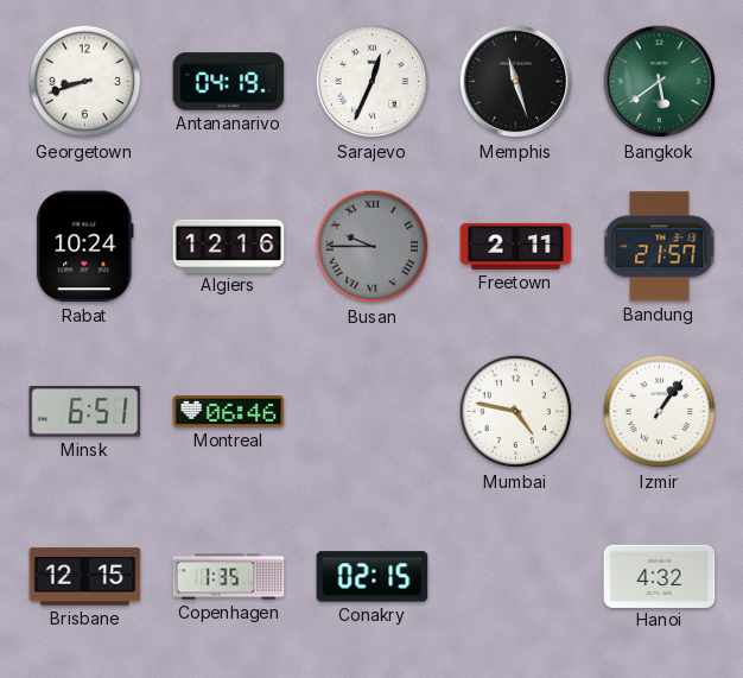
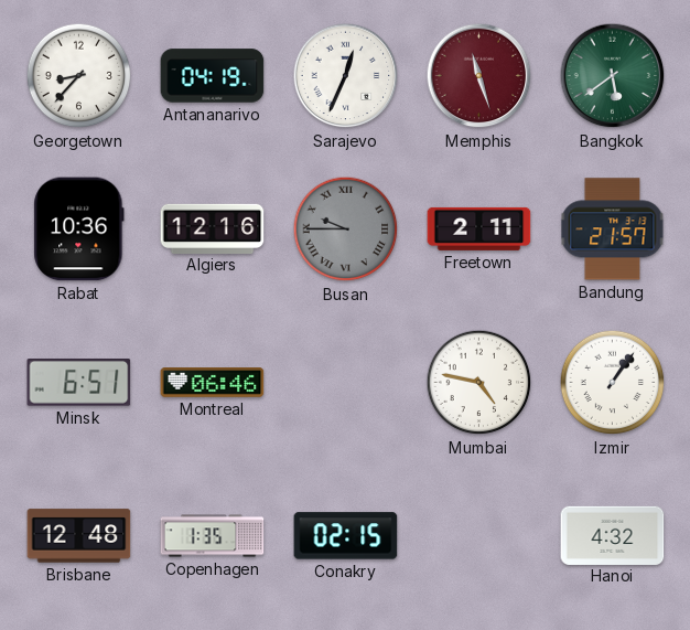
Georgetown: 8:42 -> 8:37
Memphis dial: black -> burgundy
Rabat: 10:24 -> 10:36
Brisbane: 12:15 -> 12:48
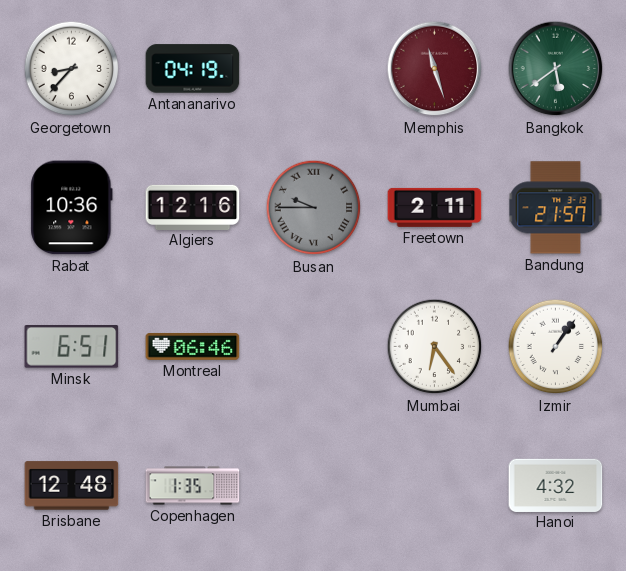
Sarajevo: 12:34 -> none
Mumbai: 4:47 -> 6:24
Conakry: 02:15 -> none
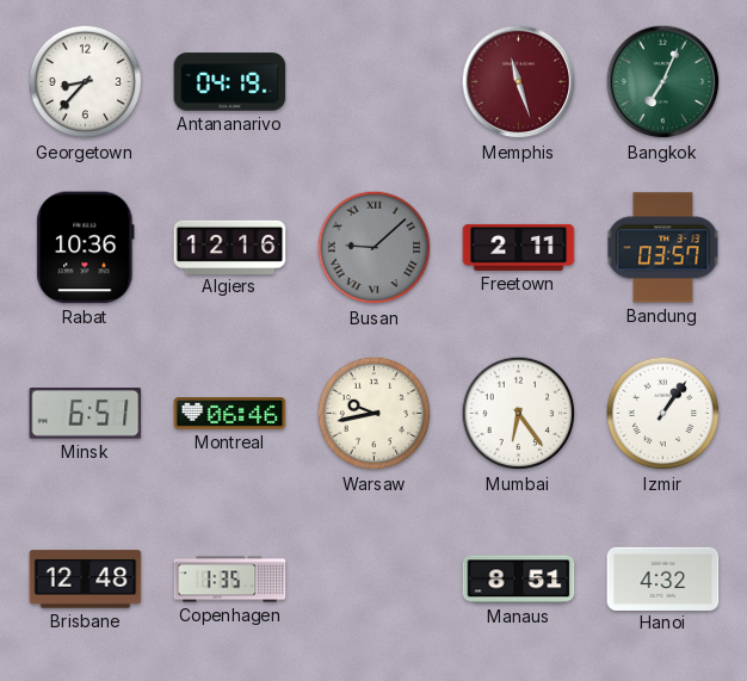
Bangkok: 5:39 -> 7:04
Busan: 9:45 -> 9:08
Bandung: 21:57 -> 03:57
Warsaw: none -> 9:43
Manaus: none -> 8:51
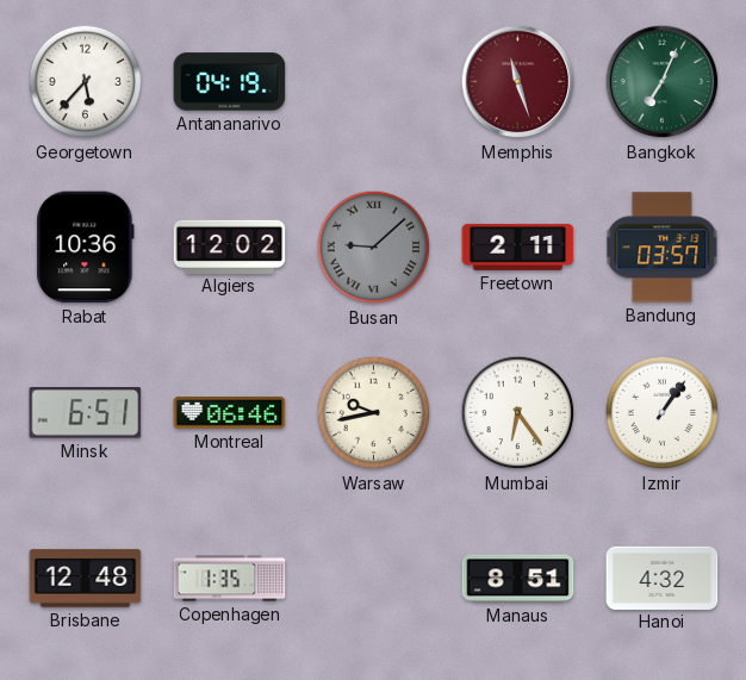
Georgetown: 8:37 -> 5:37
Algiers: 12:16 -> 12:02
